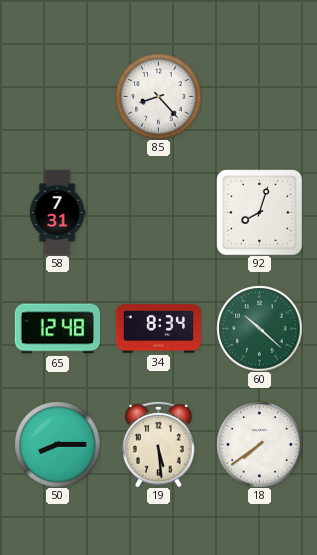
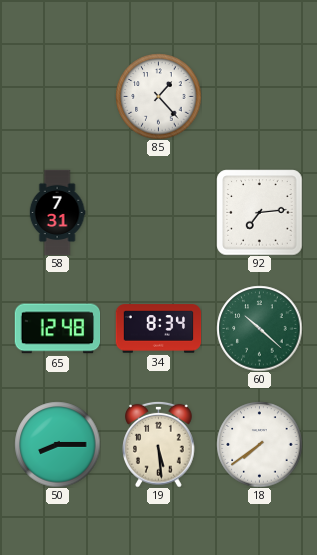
85: 8:23 -> 1:23
92: 8:03 -> 7:14
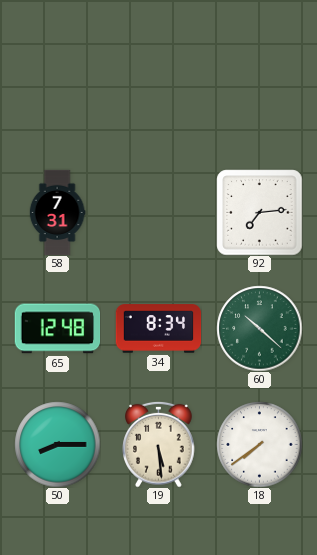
85: 1:23 -> none
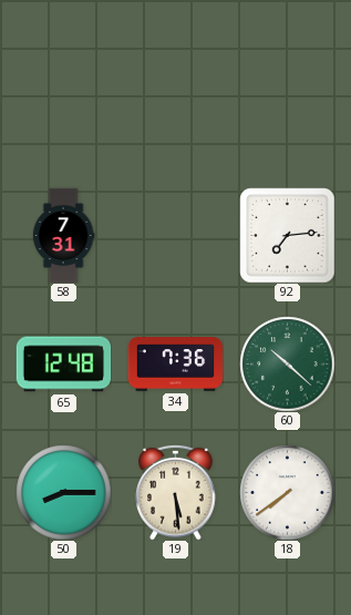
34: 8:34 -> 7:36
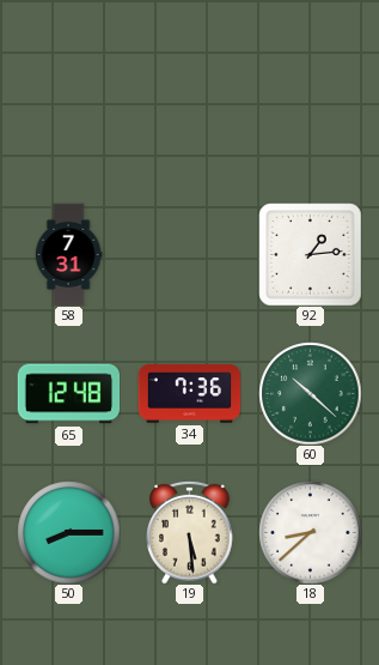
92: 7:14 -> 1:14
18: 7:39 -> 8:38
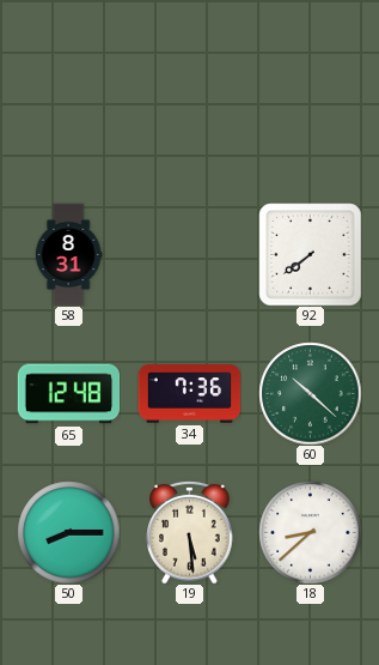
58: 7:31 -> 8:31
92: 1:14 -> 7:39
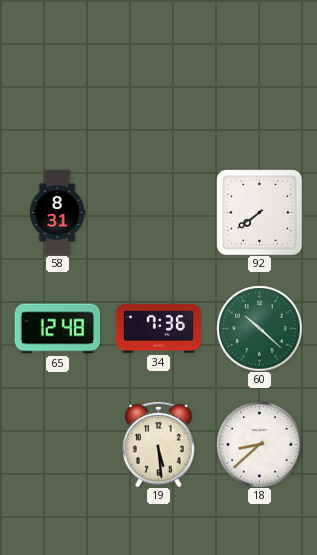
50: 8:15 -> none
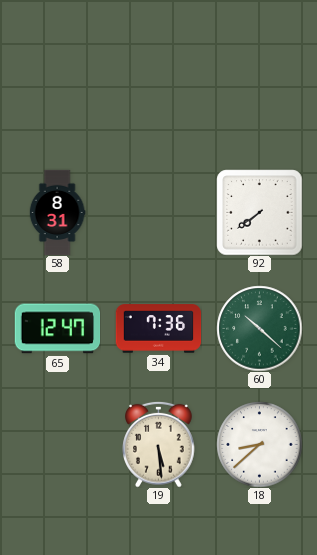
65: 12:48 -> 12:47
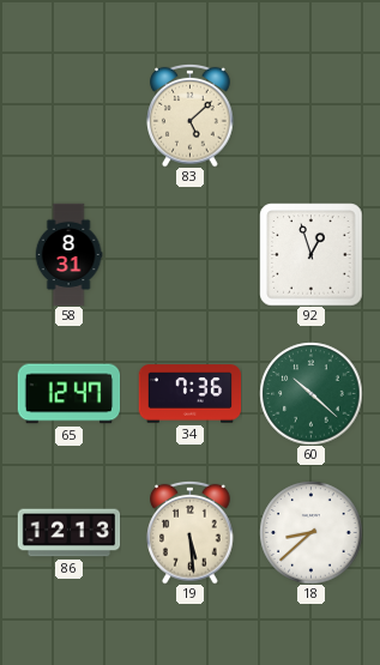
83: none -> 5:08
92: 7:39 -> 12:57
86: none -> 12:13
